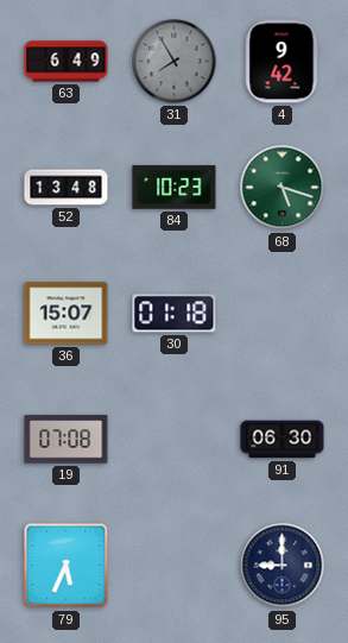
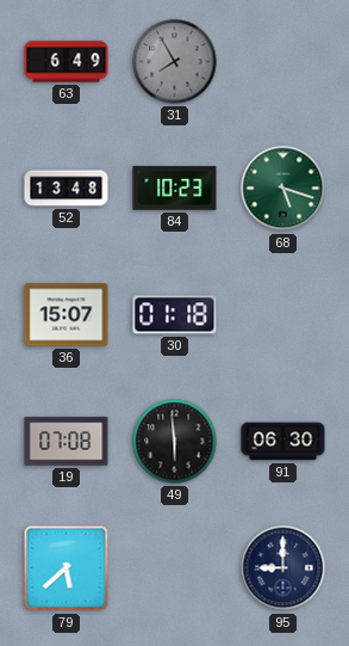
4: 9:42 -> none
49: none -> 5:59
79: 5:34 -> 5:38
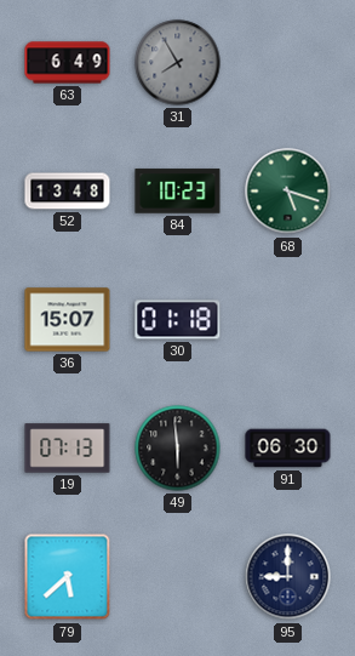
19: 07:08 -> 07:13
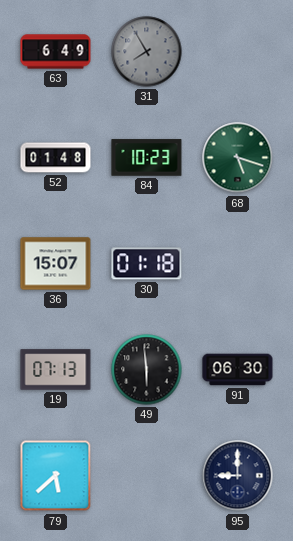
52: 13:48 -> 01:48
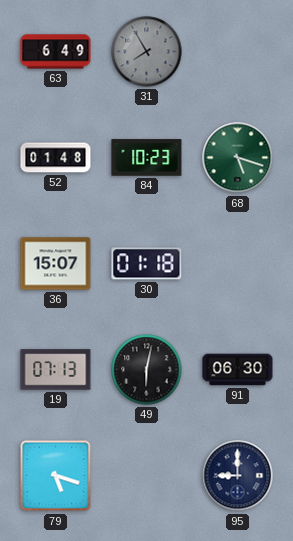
49: 5:59 -> 6:02
79: 5:38 -> 5:18
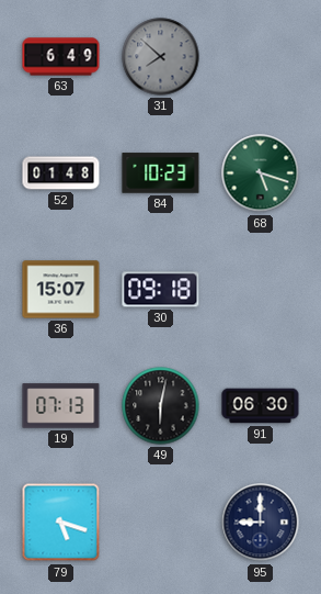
31: 7:55 -> 7:52
30: 01:18 -> 09:18
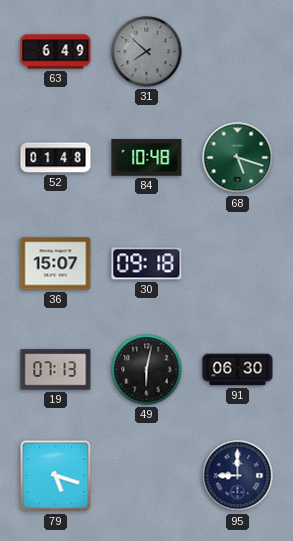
84: 10:23 -> 10:48
